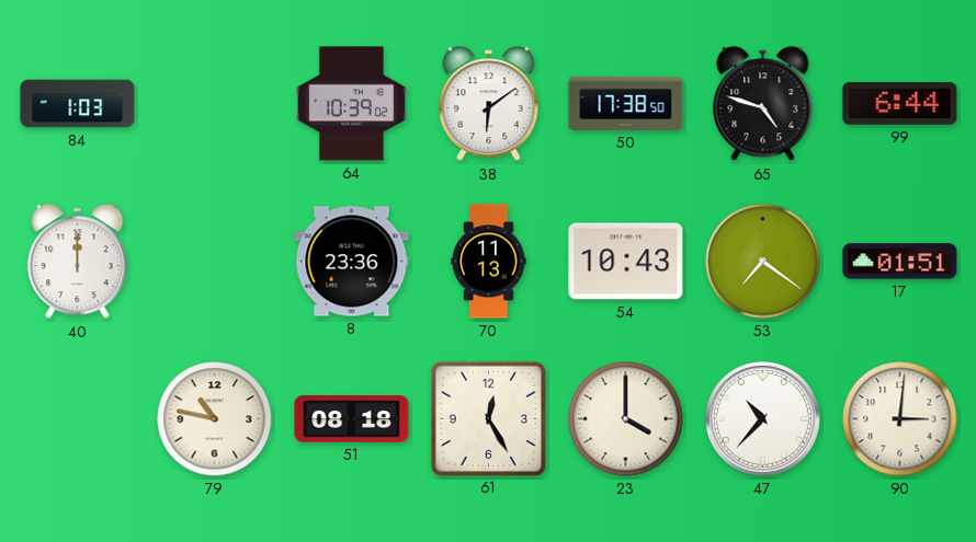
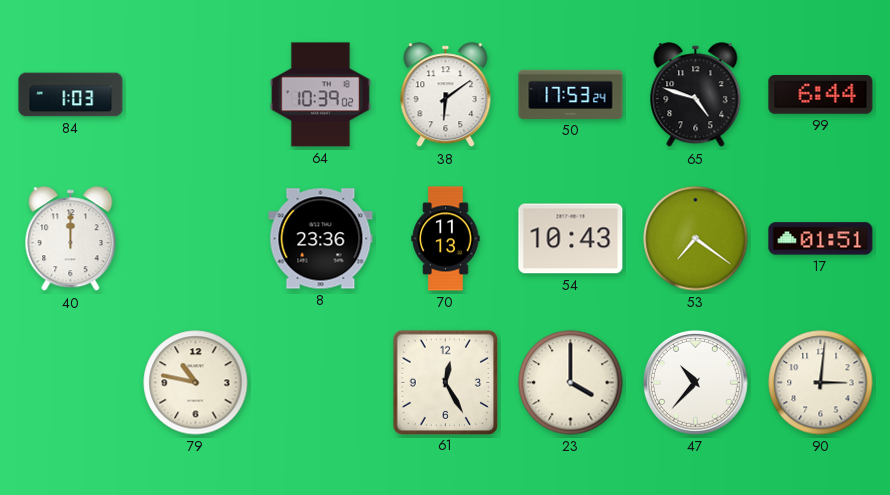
50: 17:38 -> 17:53
51: 08:18 -> none
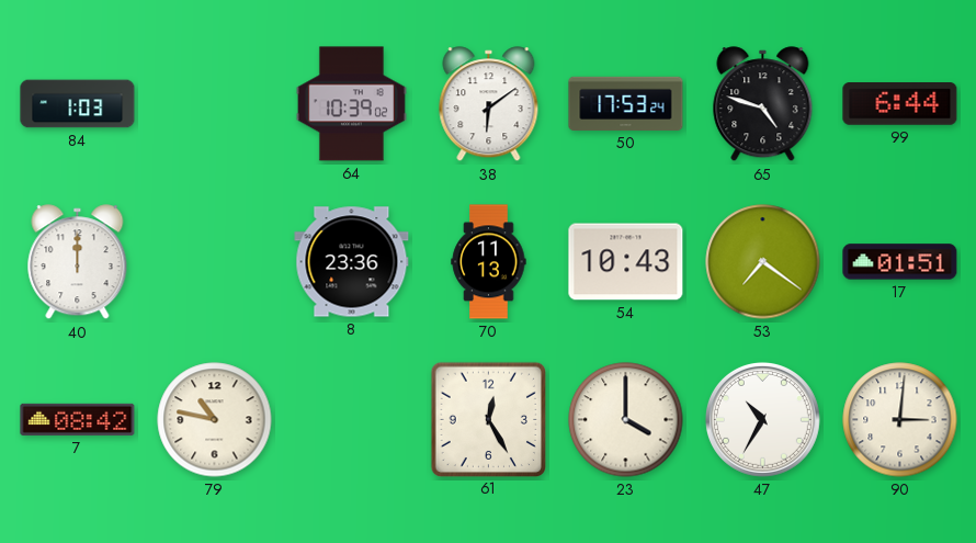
7: none -> 08:42
47: 10:37 -> 10:35
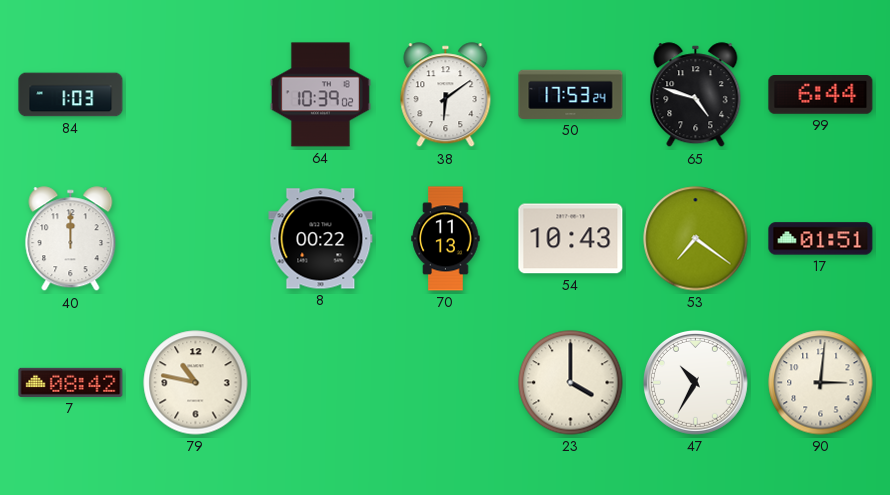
8: 23:36 -> 00:22
61: 12:25 -> none
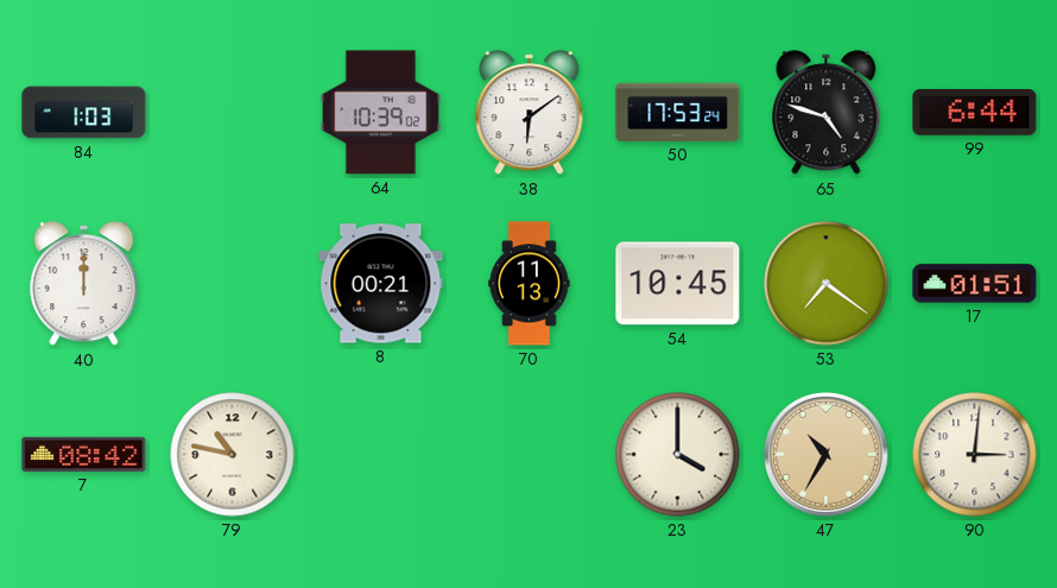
8: 00:22 -> 00:21
54: 10:43 -> 10:45
47 dial: white -> champagne
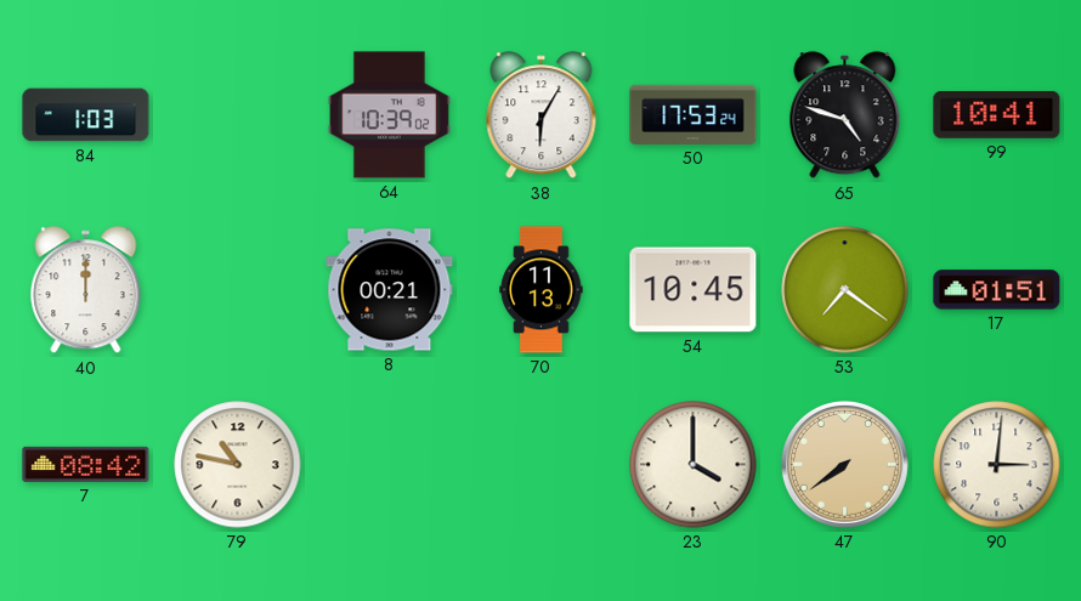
38: 6:09 -> 6:05
99: 6:44 -> 10:41
47: 10:35 -> 7:39
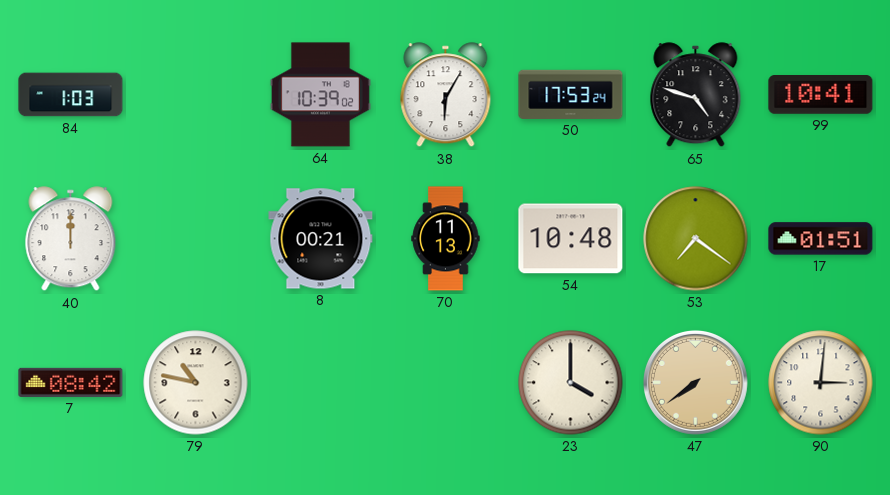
54: 10:45 -> 10:48
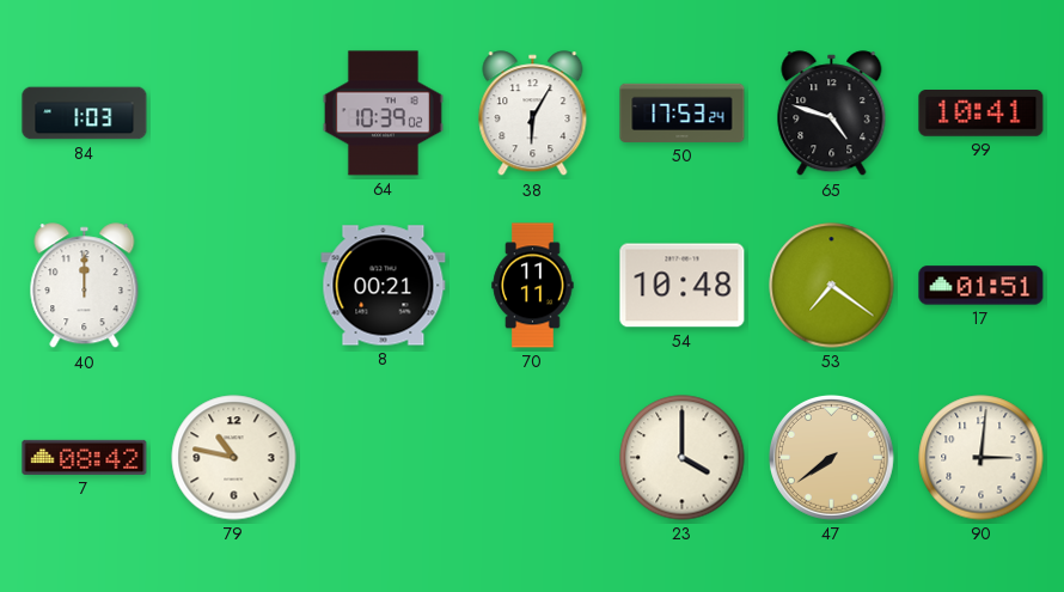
70: 11:13 -> 11:11
